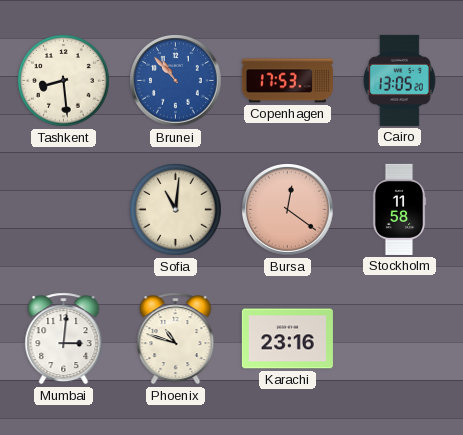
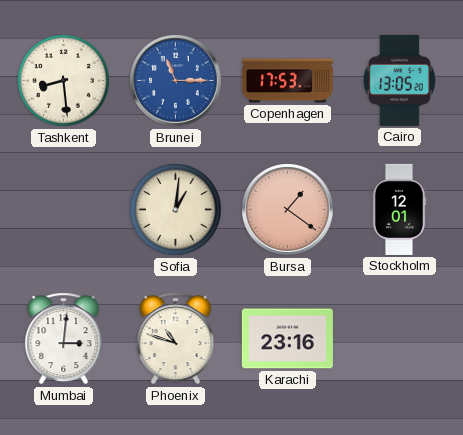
Brunei: 10:53 -> 11:15
Sofia: 11:01 -> 1:01
Bursa: 12:21 -> 1:21
Stockholm: 11:58 -> 12:01
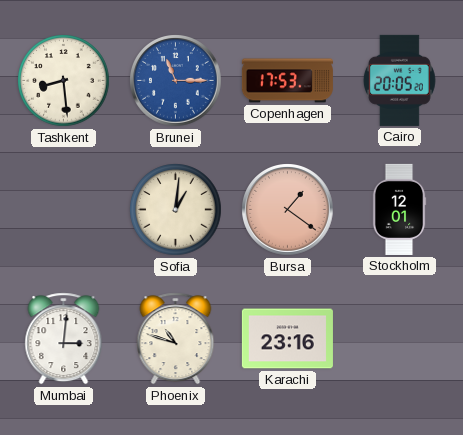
Cairo: 13:05 -> 20:05
